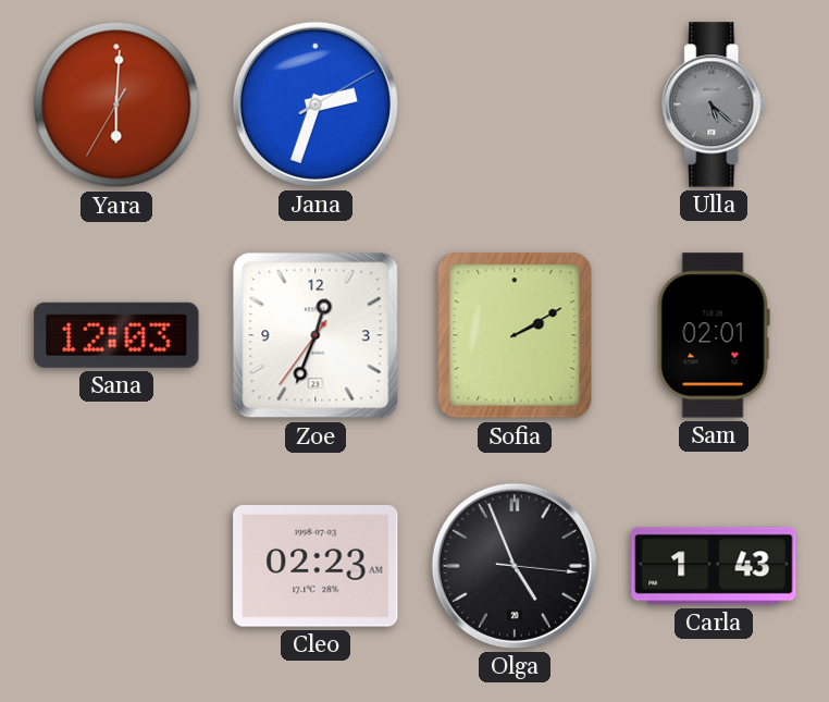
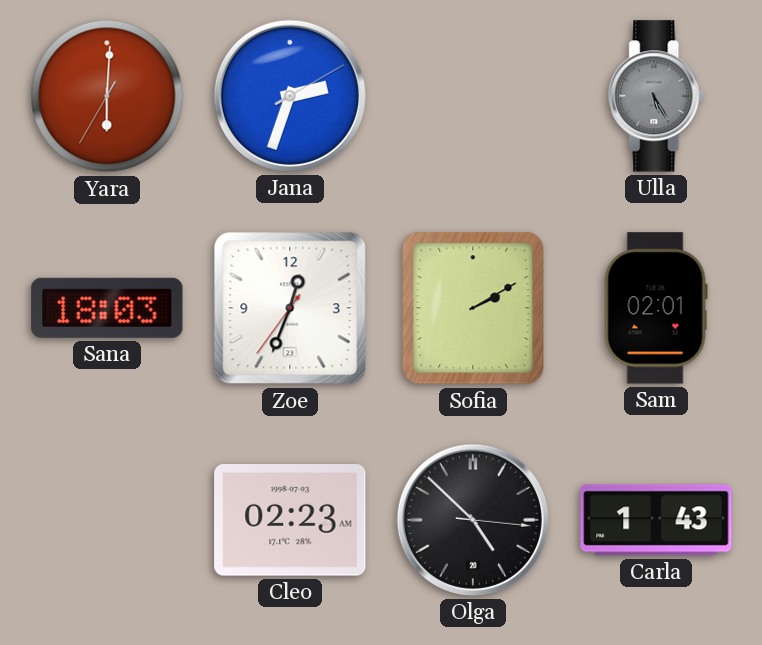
Ulla: 5:22 -> 5:25
Sana: 12:03 -> 18:03
Olga: 4:56 -> 4:52
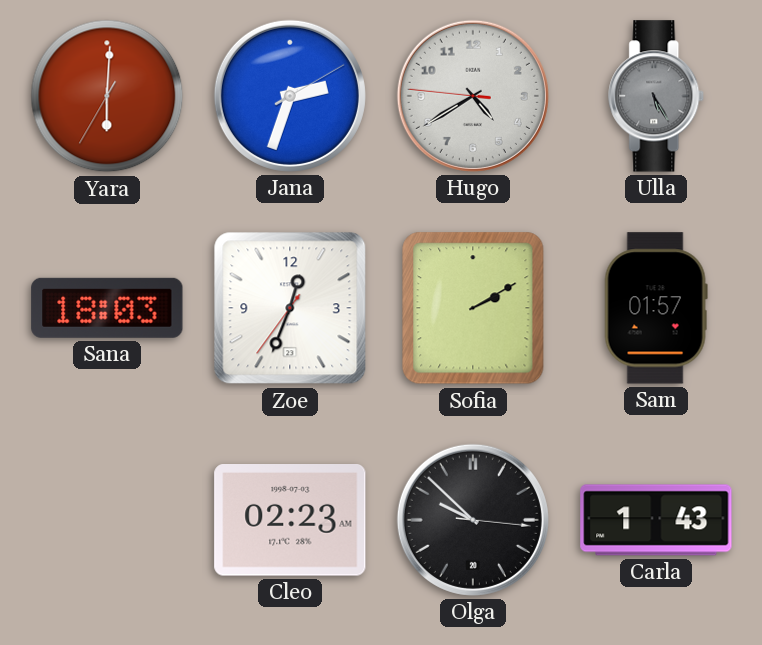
Hugo: none -> 4:39
Sam: 02:01 -> 01:57
Olga: 4:52 -> 9:52
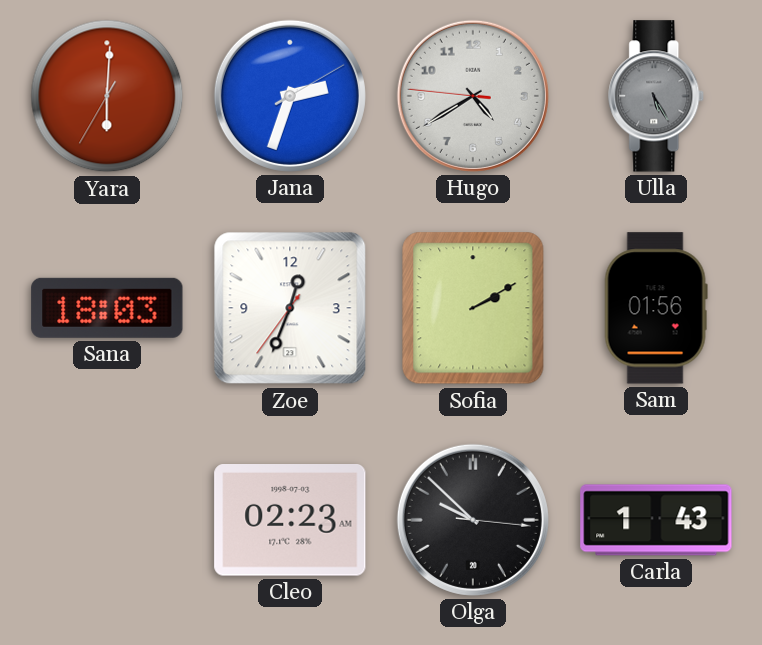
Sam: 01:57 -> 01:56
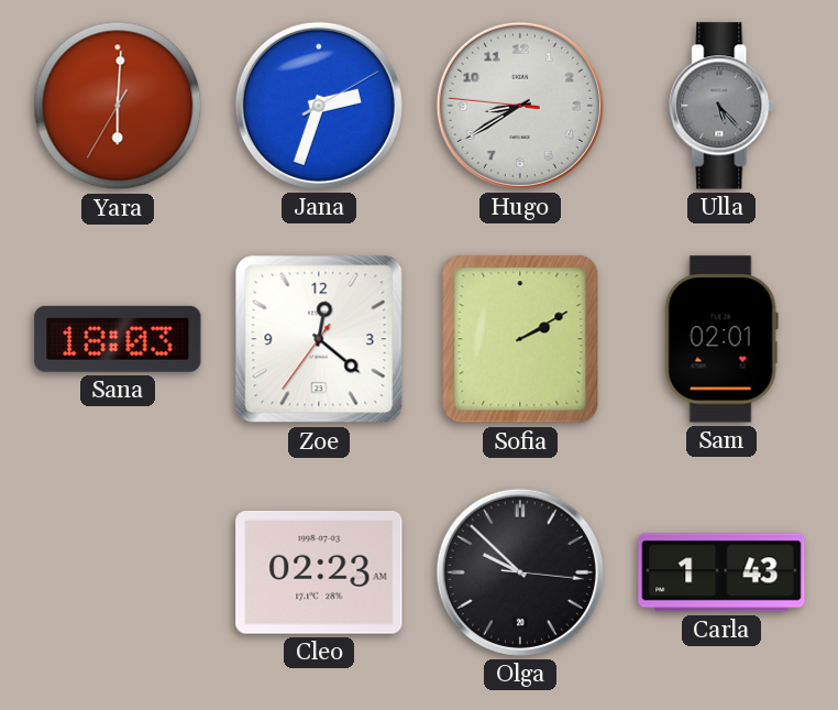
Hugo: 4:39 -> 8:39
Ulla: 5:25 -> 5:23
Zoe: 12:33 -> 12:21
Sam: 01:56 -> 02:01
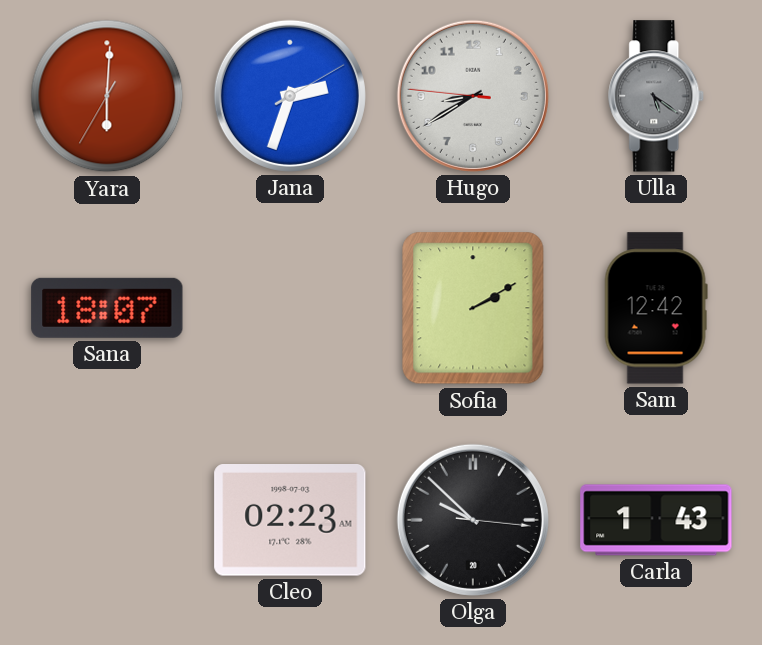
Ulla: 5:23 -> 5:21
Sana: 18:03 -> 18:07
Zoe: 12:21 -> none
Sam: 02:01 -> 12:42
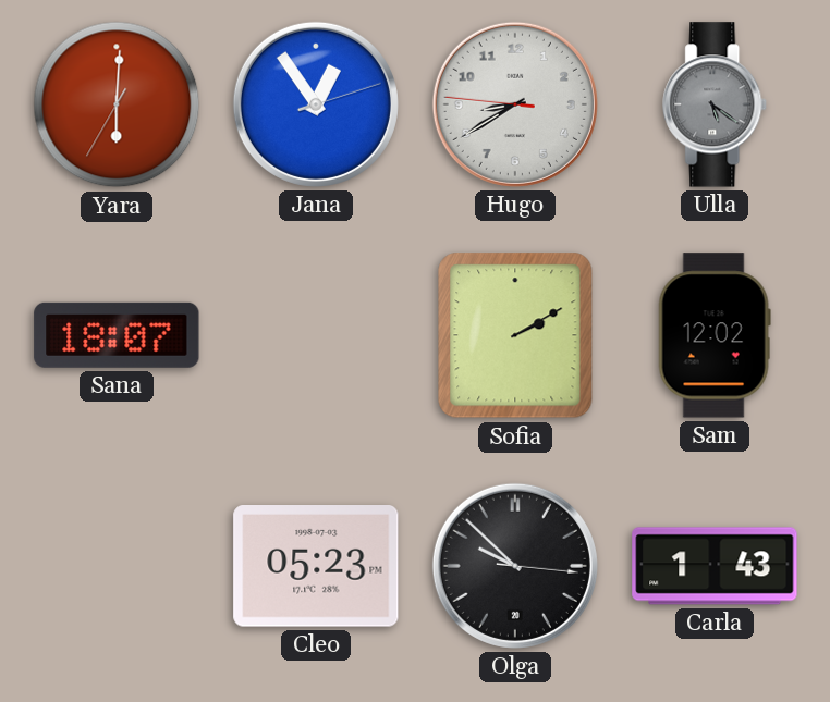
Jana: 2:33 -> 12:54
Sam: 12:42 -> 12:02
Cleo: 02:23 -> 05:23
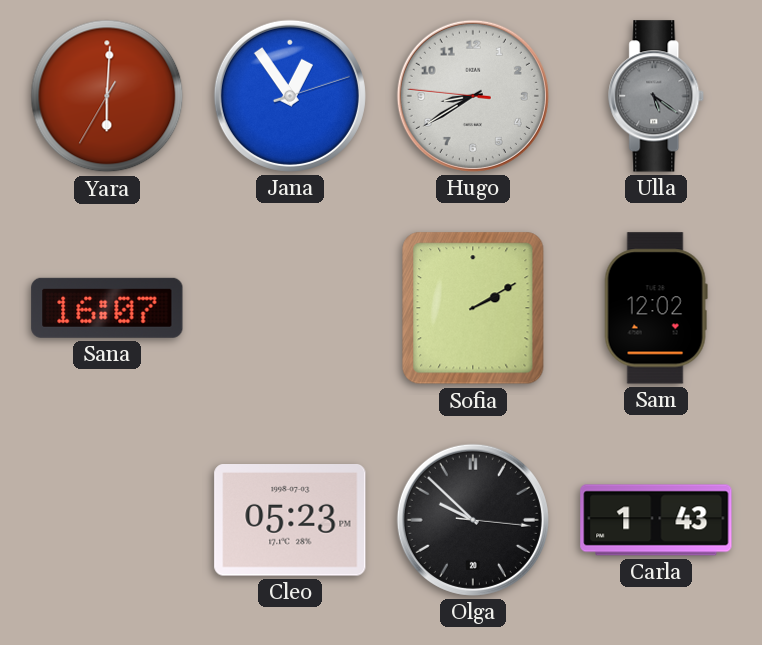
Sana: 18:07 -> 16:07
